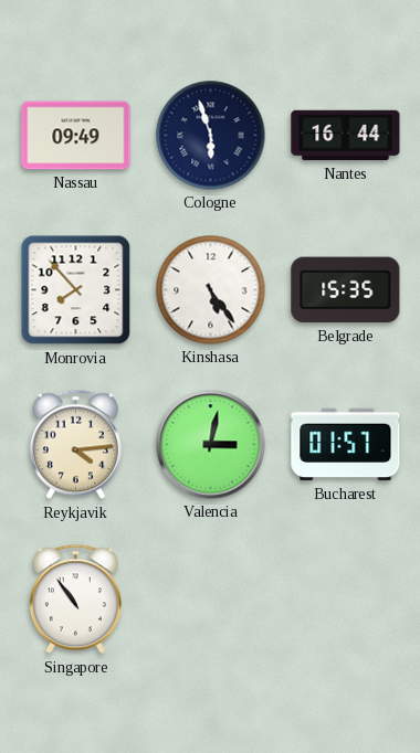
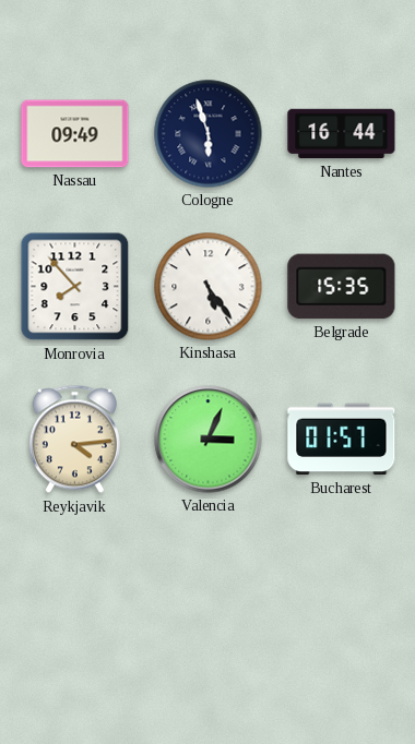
Valencia: 3:02 -> 3:04
Singapore: 10:54 -> none
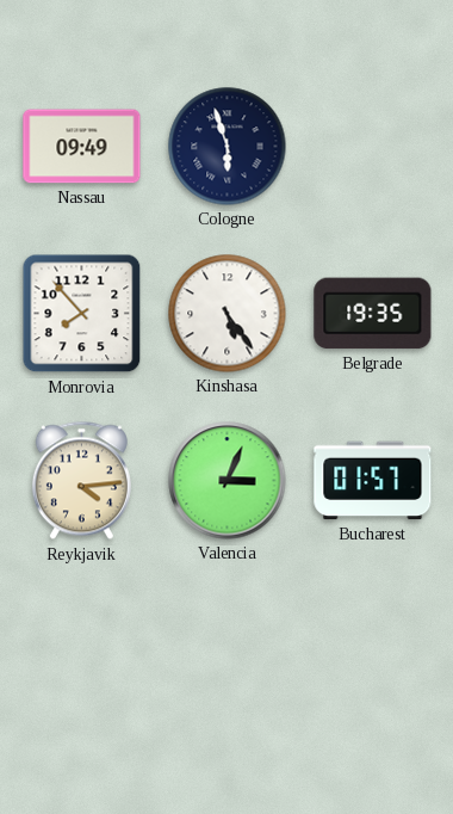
Nantes: 16:44 -> none
Belgrade: 15:35 -> 19:35
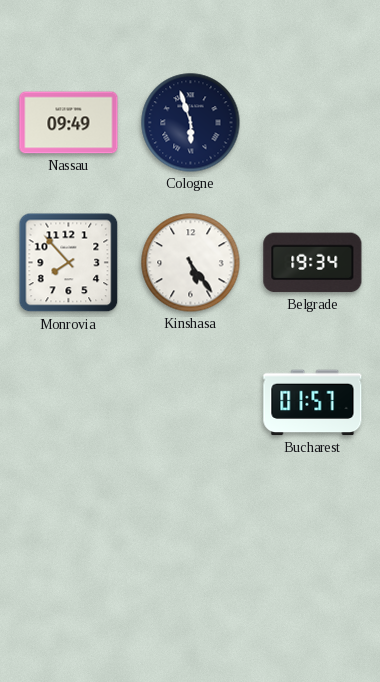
Belgrade: 19:35 -> 19:34
Reykjavik: 4:14 -> none
Valencia: 3:04 -> none
